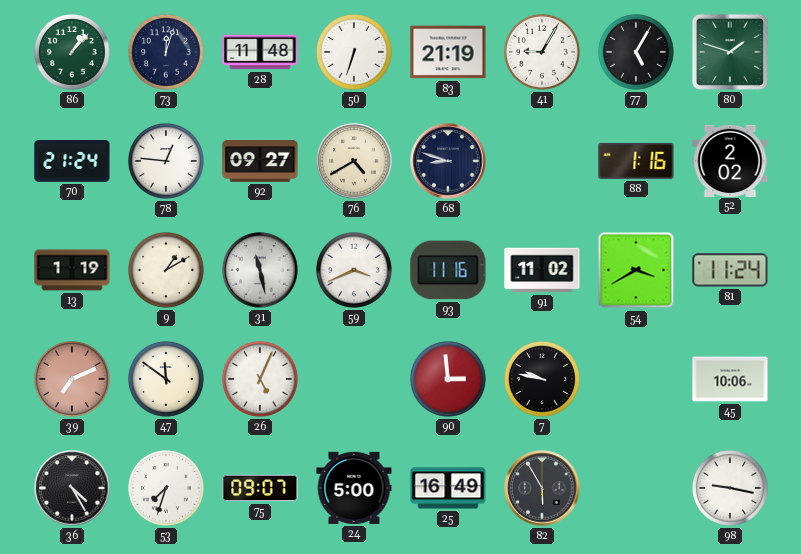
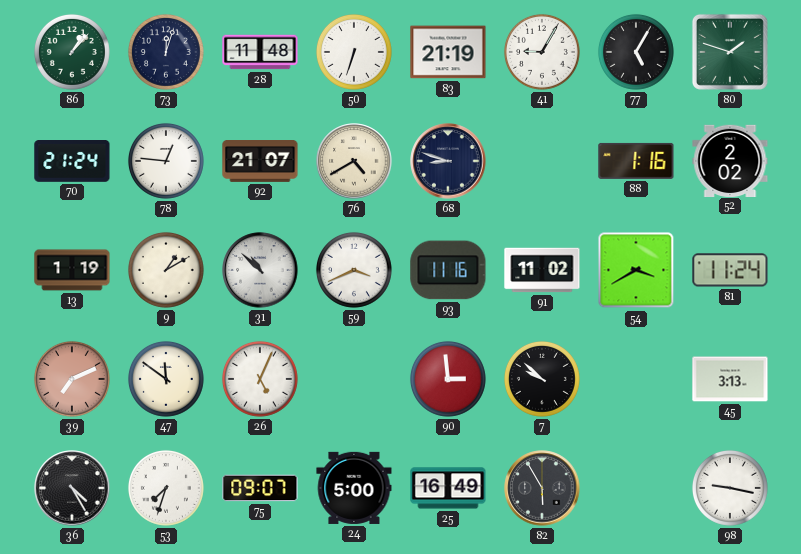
92: 09:27 -> 21:07
31: 11:28 -> 10:52
7: 9:47 -> 9:52
45: 10:06 -> 3:13
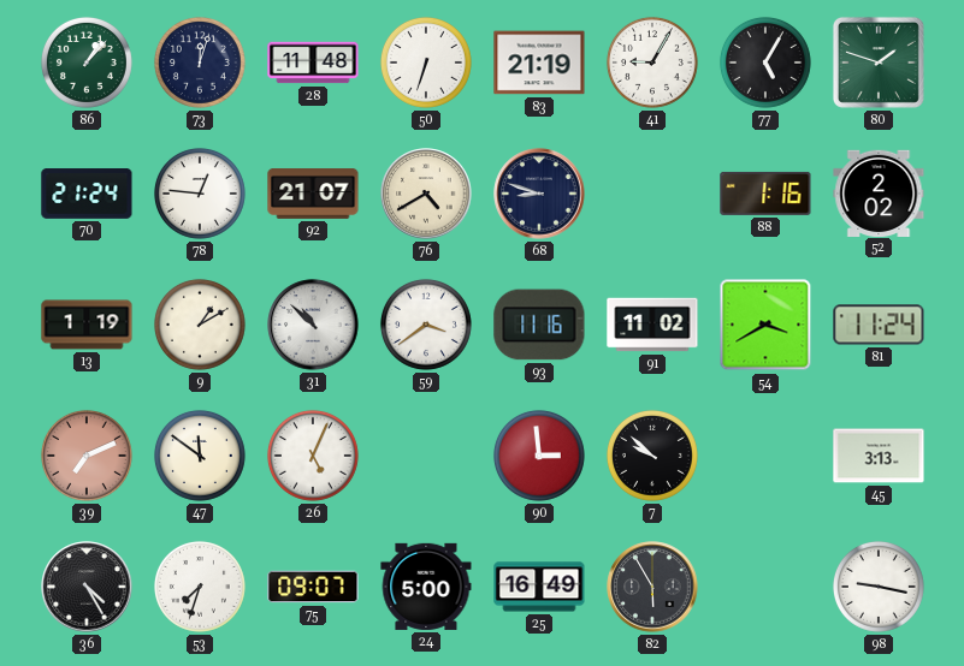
59: 3:41 -> 3:39
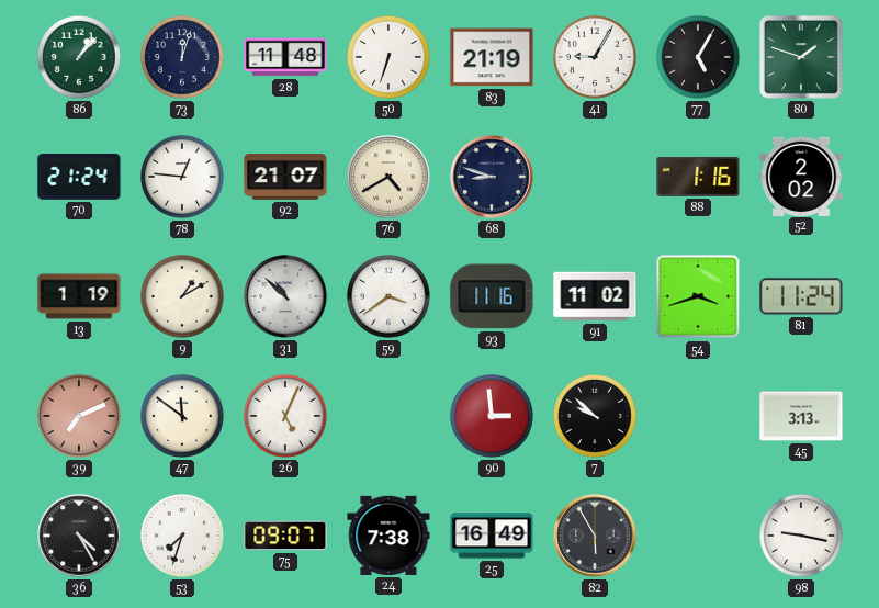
54: 3:40 -> 3:42
24: 5:00 -> 7:38
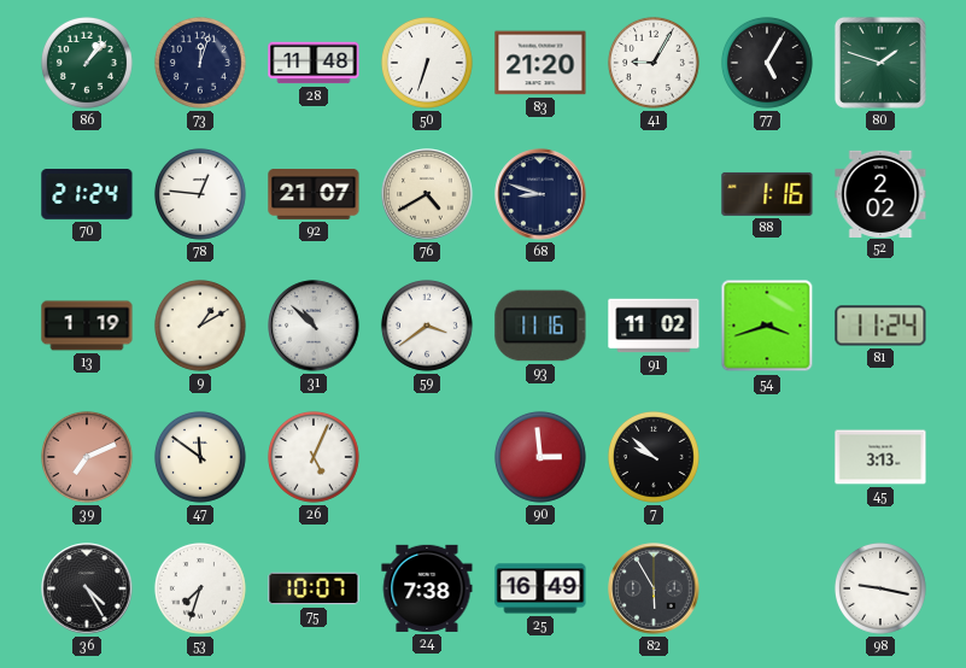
83: 21:19 -> 21:20
75: 09:07 -> 10:07
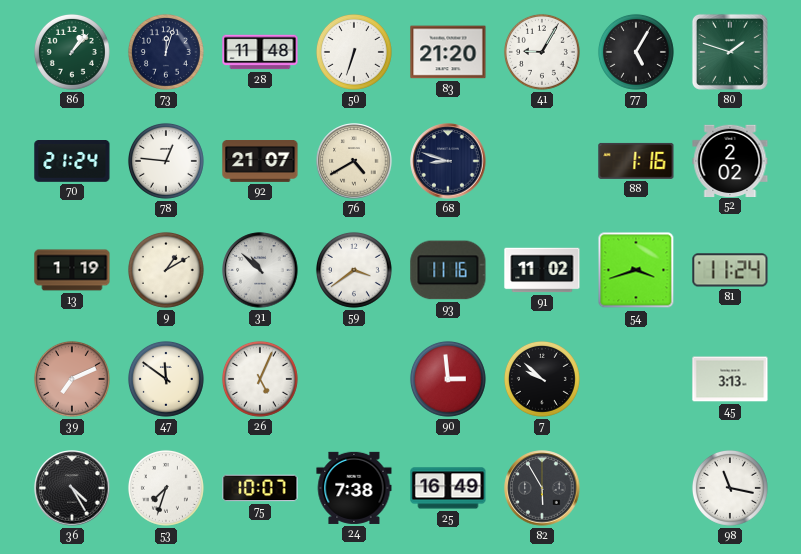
98: 9:17 -> 11:17
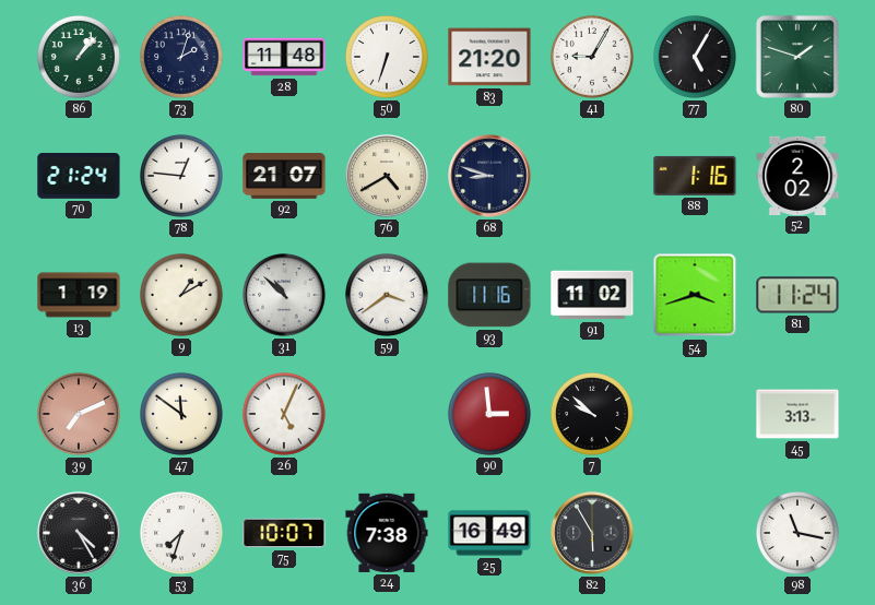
73: 12:03 -> 2:03
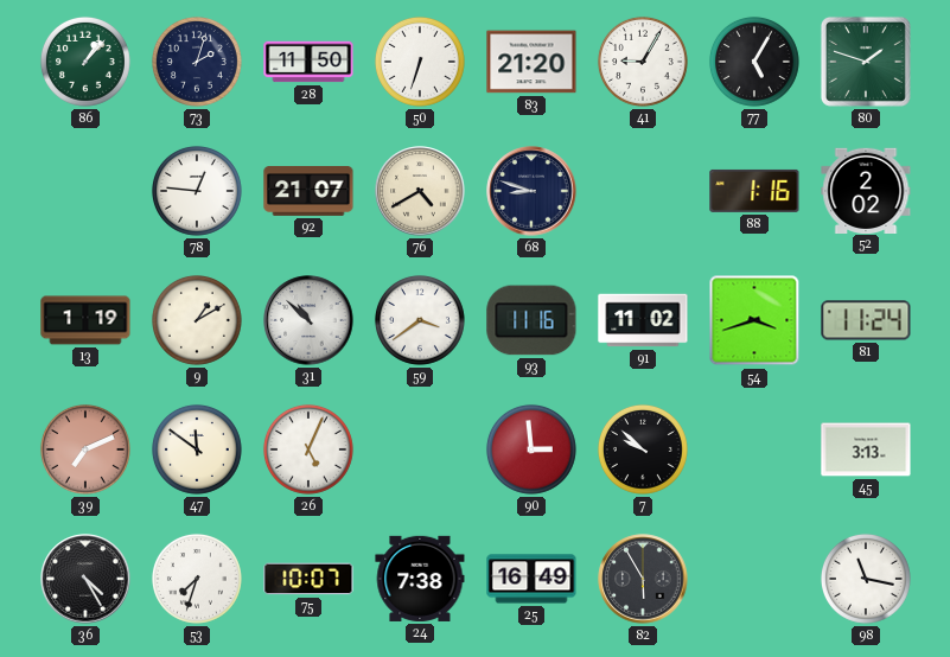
28: 11:48 -> 11:50
70: 21:24 -> none
